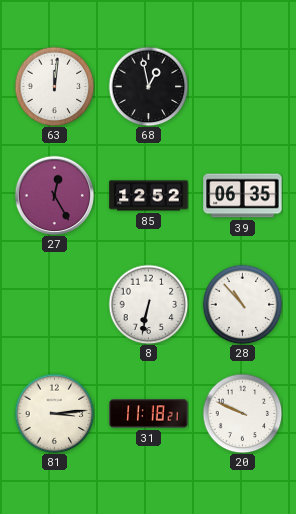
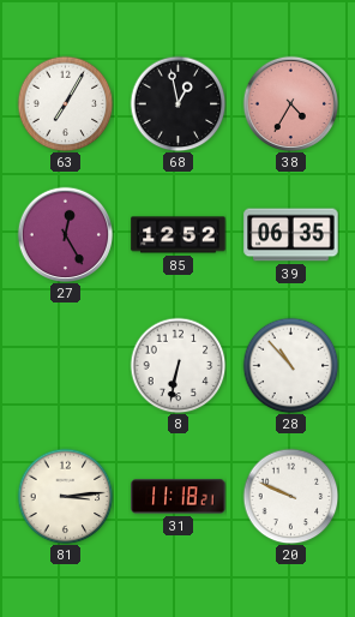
63: 12:01 -> 7:05
38: none -> 4:35
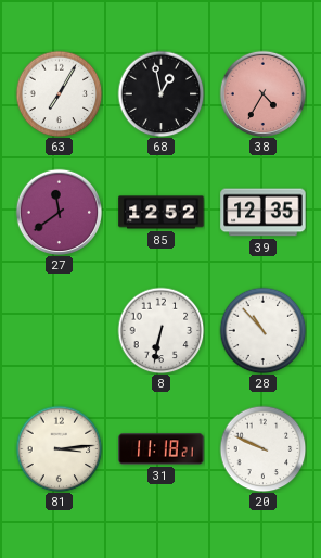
27: 12:25 -> 11:39
39: 06:35 -> 12:35
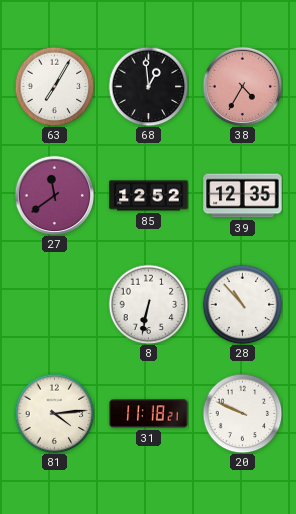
68: 12:58 -> 12:59
81: 3:14 -> 4:14
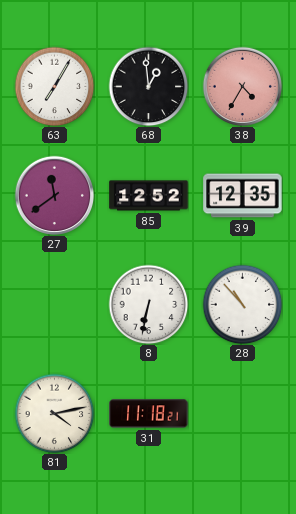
81: 4:14 -> 4:13
20: 9:49 -> none
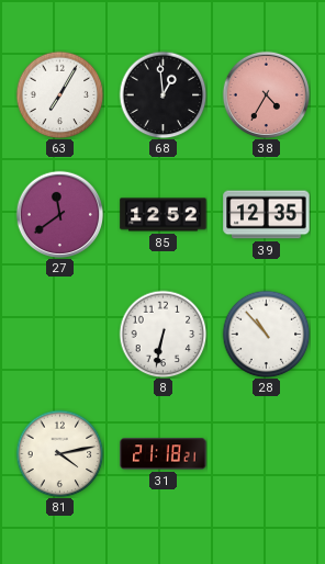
31: 11:18 -> 21:18
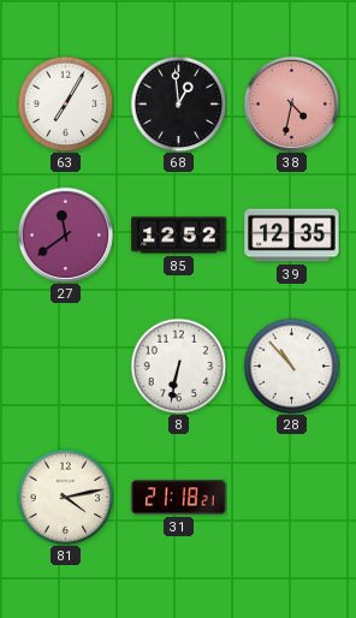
38: 4:35 -> 4:32
